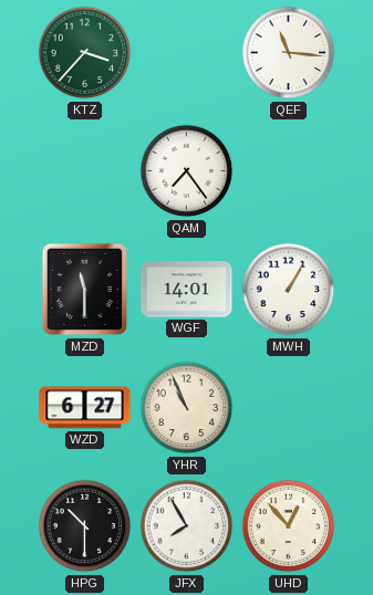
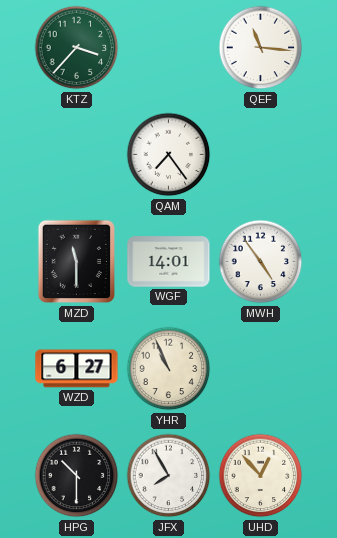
MWH: 1:05 -> 4:54
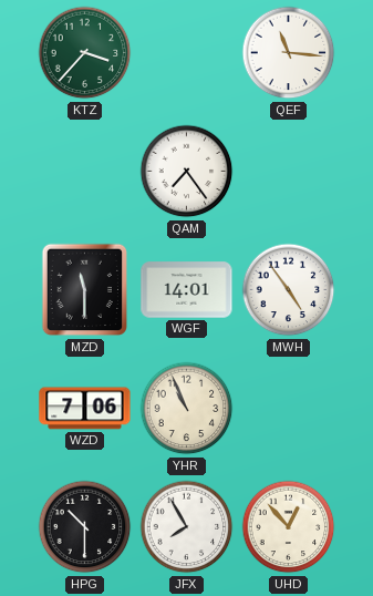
WZD: 6:27 -> 7:06
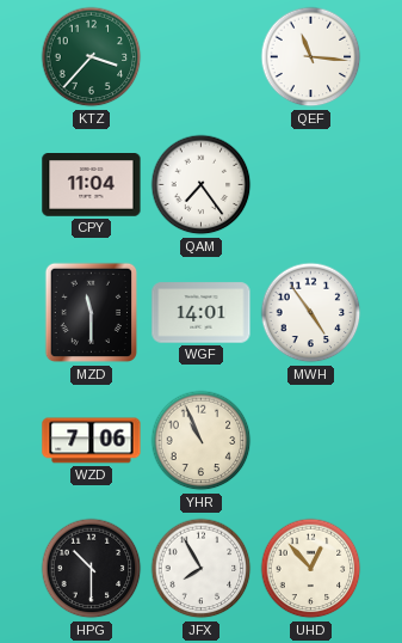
CPY: none -> 11:04
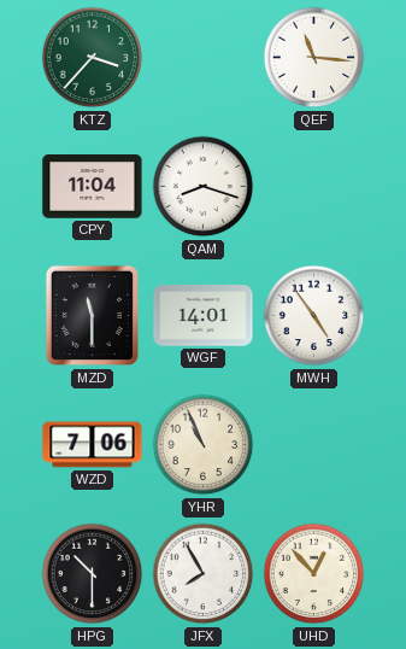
QAM: 7:24 -> 8:18
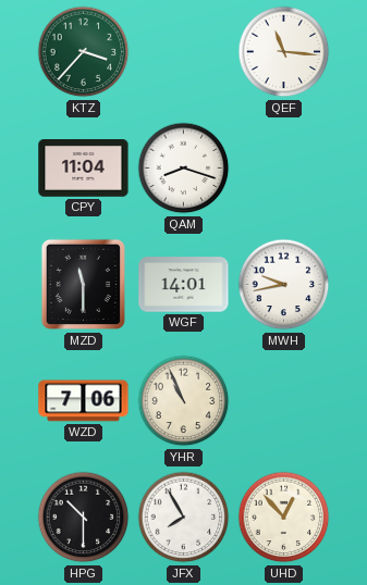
MWH: 4:54 -> 9:43
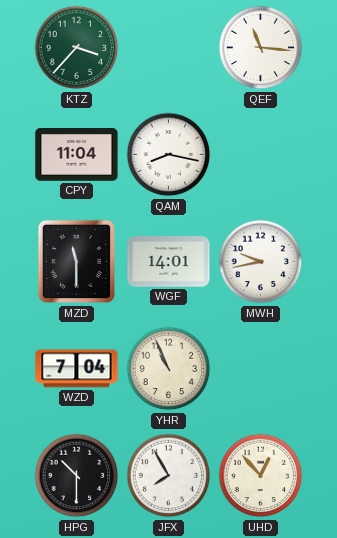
QAM: 8:18 -> 8:17
WZD: 7:06 -> 7:04
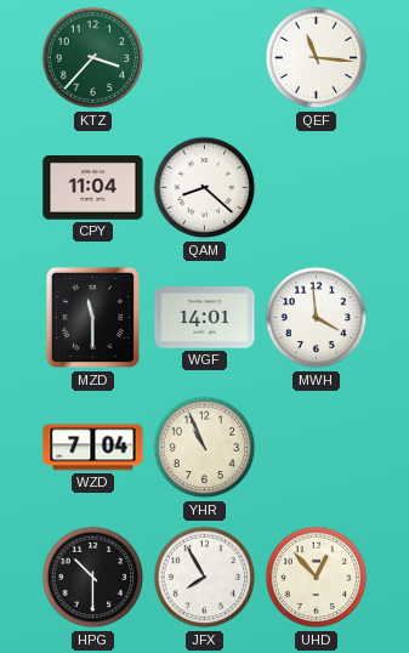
QAM: 8:17 -> 8:22
MWH: 9:43 -> 3:59
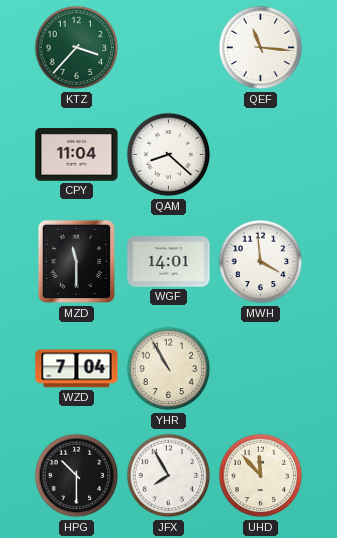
YHR: 10:56 -> 10:55
UHD: 12:53 -> 11:53
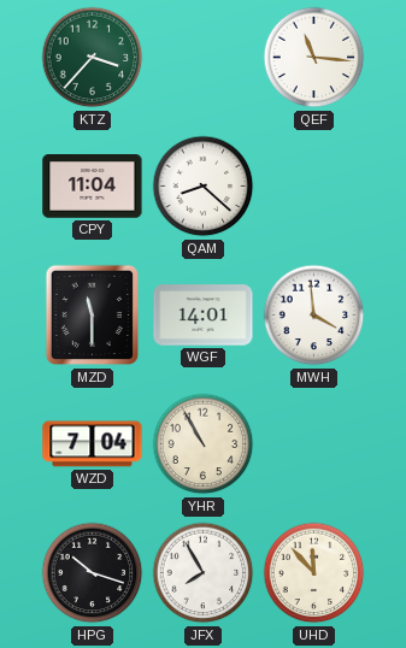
HPG: 10:30 -> 10:18
